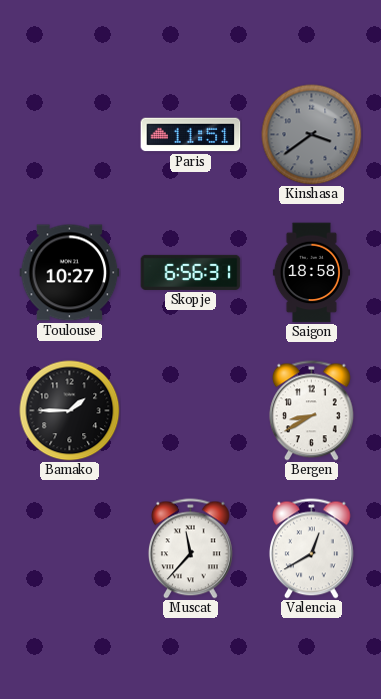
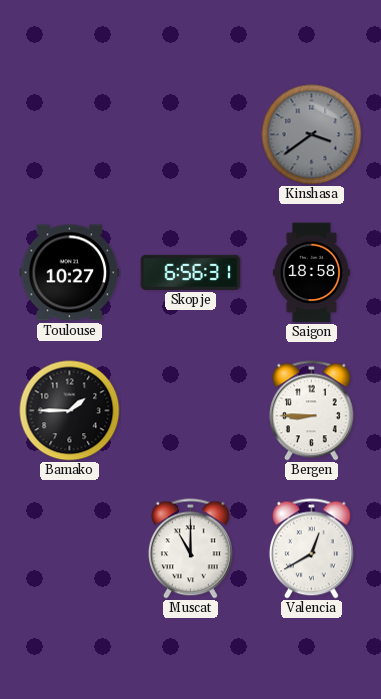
Paris: 11:51 -> none
Bergen: 8:40 -> 8:45
Muscat: 11:37 -> 11:00
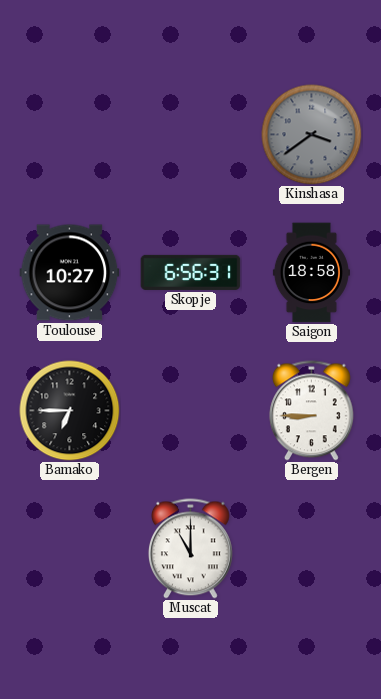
Bamako: 1:45 -> 6:45
Valencia: 12:40 -> none
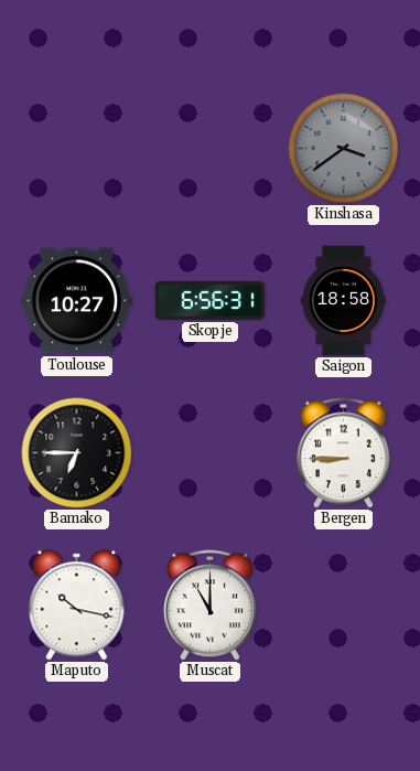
Maputo: none -> 10:17
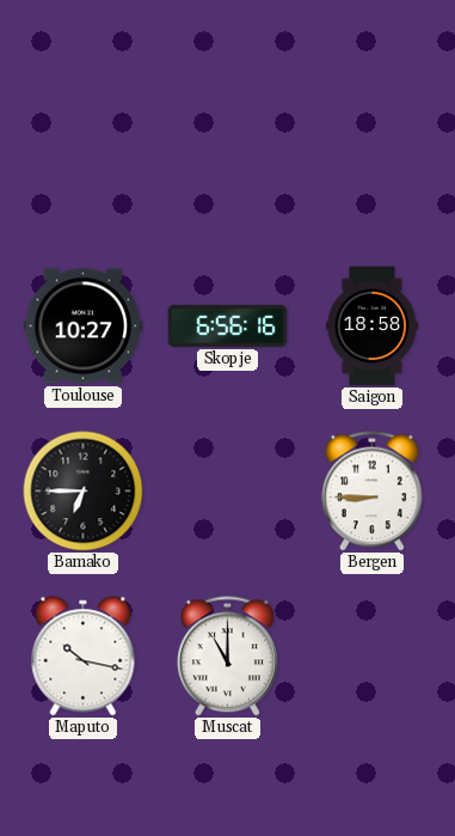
Kinshasa: 3:39 -> none
Skopje: 6:56:31 -> 6:56:16
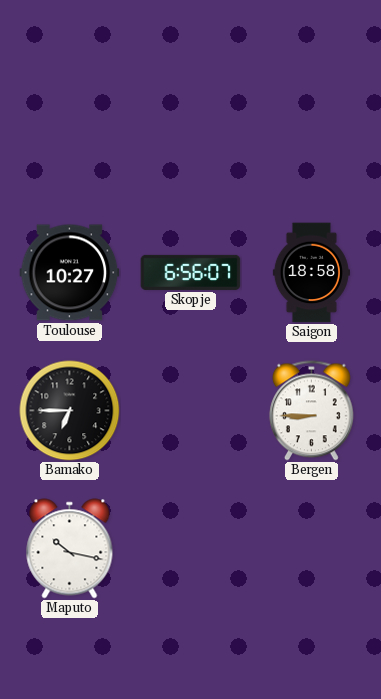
Skopje: 6:56:16 -> 6:56:07
Muscat: 11:00 -> none
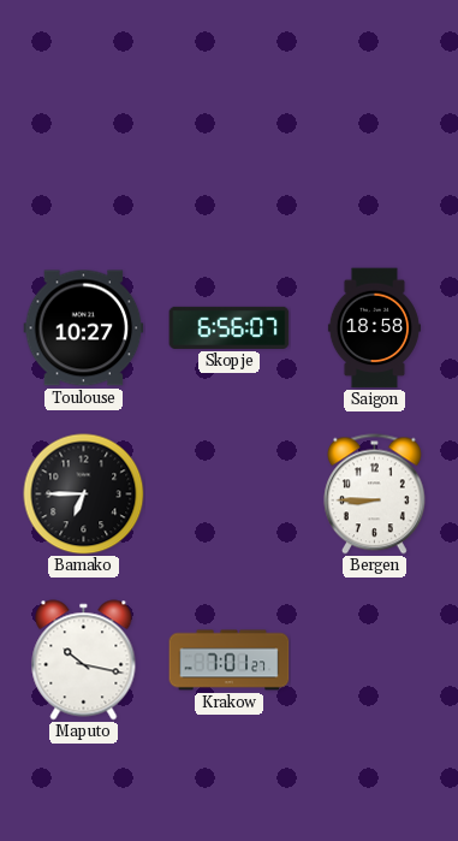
Krakow: none -> 7:01
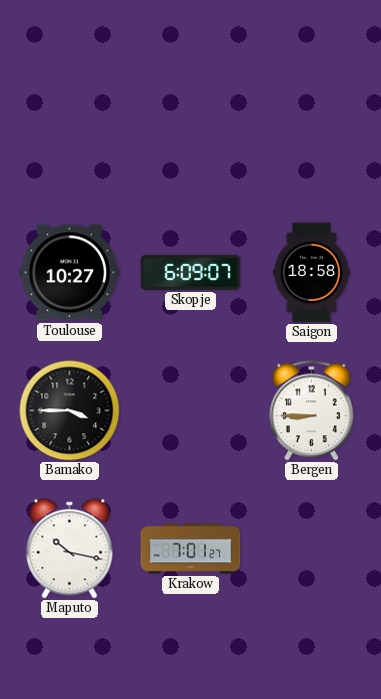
Skopje: 6:56 -> 6:09
Bamako: 6:45 -> 3:45
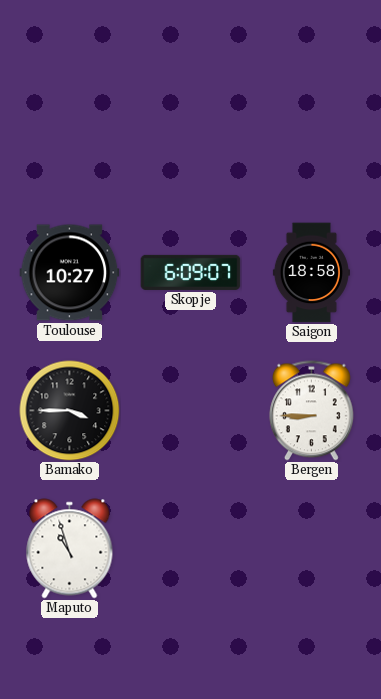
Maputo: 10:17 -> 10:57
Krakow: 7:01 -> none
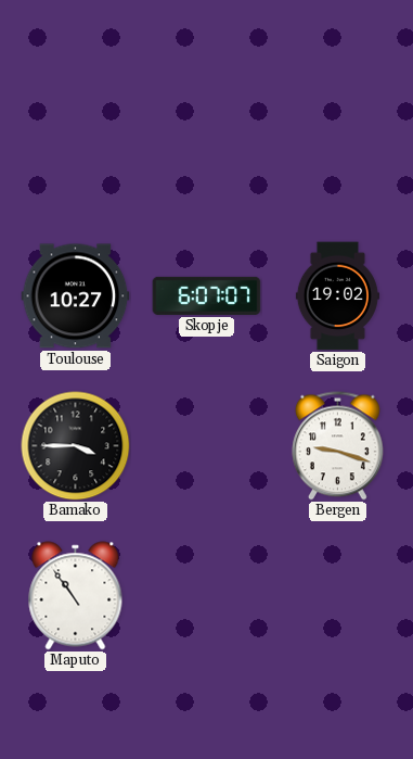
Skopje: 6:09 -> 6:07
Saigon: 18:58 -> 19:02
Bergen: 8:45 -> 9:18
Maputo: 10:57 -> 10:54
